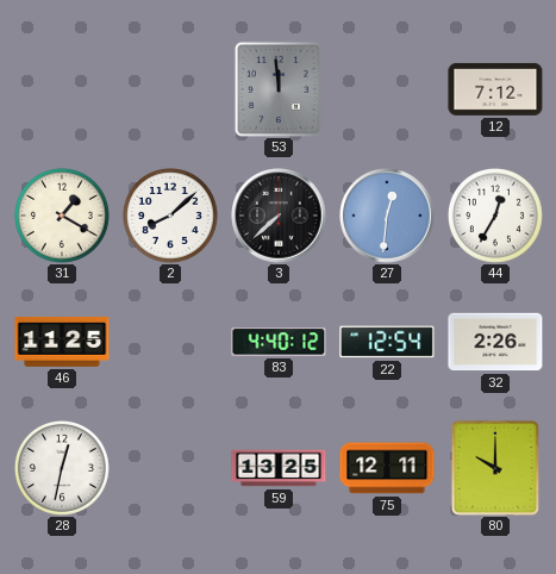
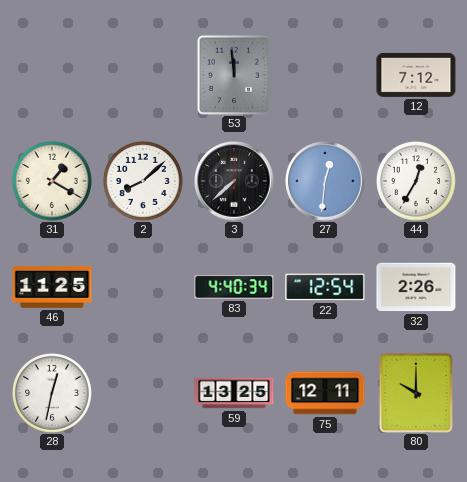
83: 4:40:12 -> 4:40:34
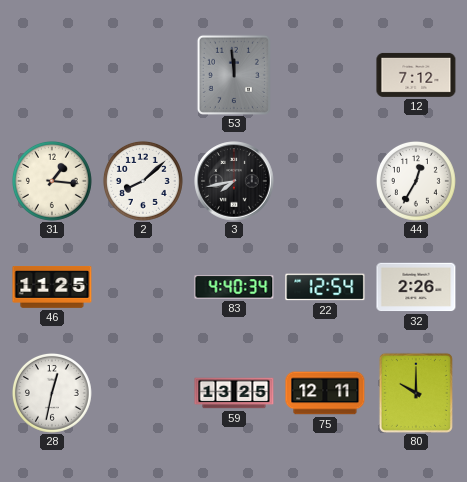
31: 1:20 -> 1:16
3: 7:38 -> 7:43
27: 12:31 -> none
